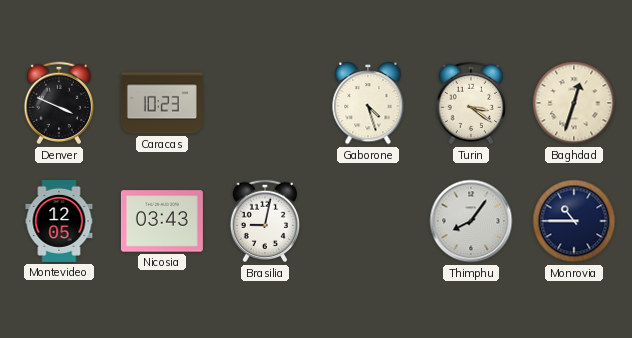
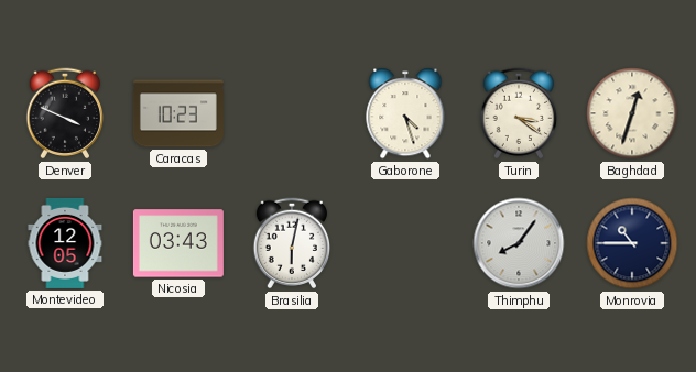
Brasilia: 9:02 -> 6:02
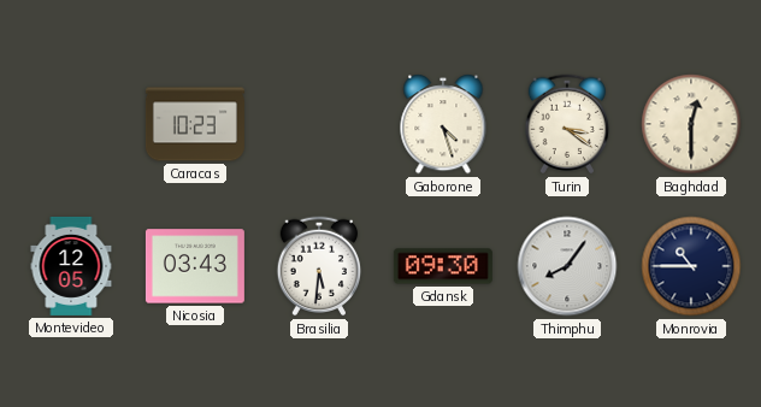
Denver: 3:49 -> none
Baghdad: 12:33 -> 12:30
Brasilia: 6:02 -> 5:31
Gdansk: none -> 09:30
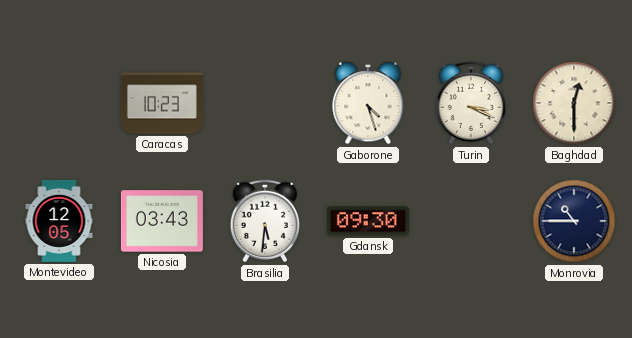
Turin: 3:21 -> 3:19
Thimphu: 8:06 -> none
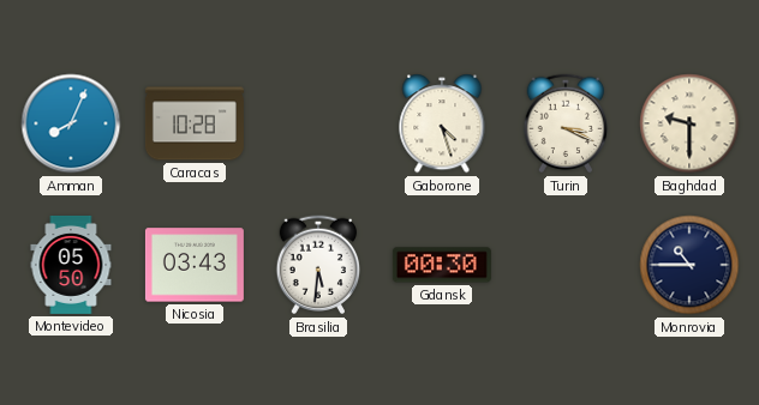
Amman: none -> 8:04
Caracas: 10:23 -> 10:28
Baghdad: 12:30 -> 9:30
Montevideo: 12:05 -> 05:50
Gdansk: 09:30 -> 00:30
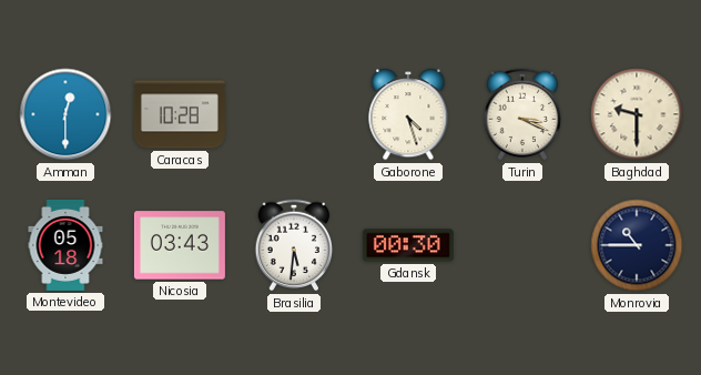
Amman: 8:04 -> 12:30
Montevideo: 05:50 -> 05:18
